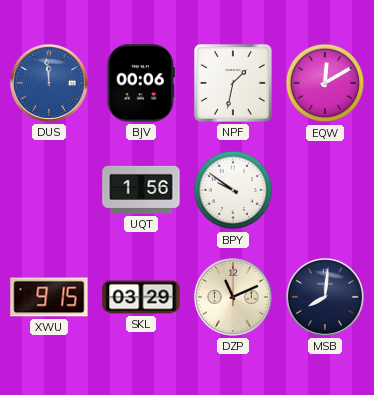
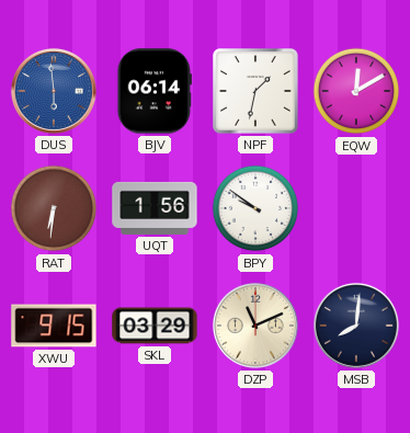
DUS: 11:59 -> 5:59
BJV: 00:06 -> 06:14
RAT: none -> 6:31
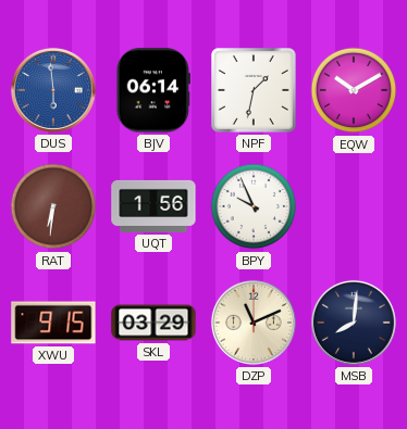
EQW: 12:10 -> 10:10
BPY: 9:51 -> 9:56
